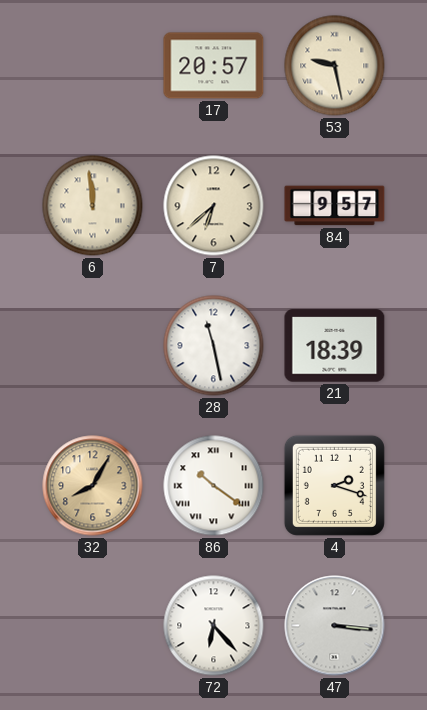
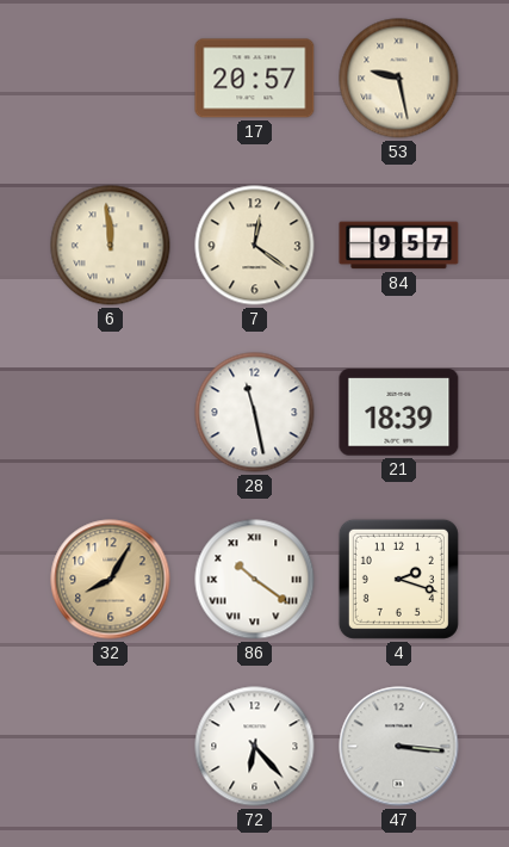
7: 6:38 -> 12:21
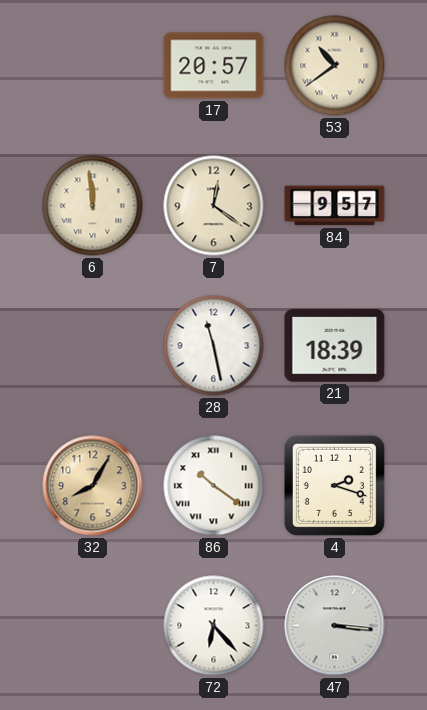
53: 9:28 -> 10:39
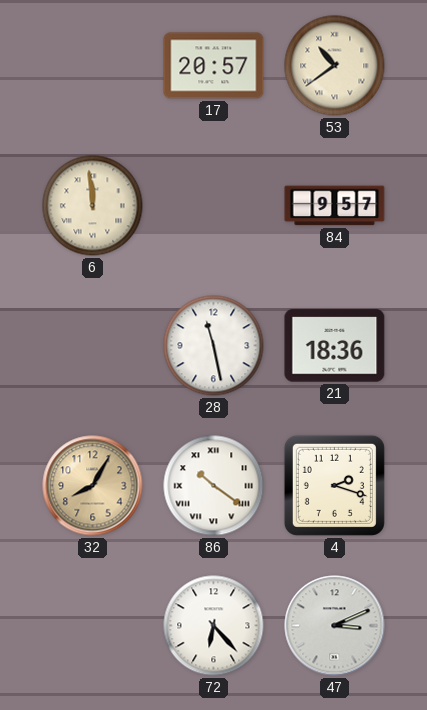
7: 12:21 -> none
21: 18:39 -> 18:36
47: 3:16 -> 3:11
